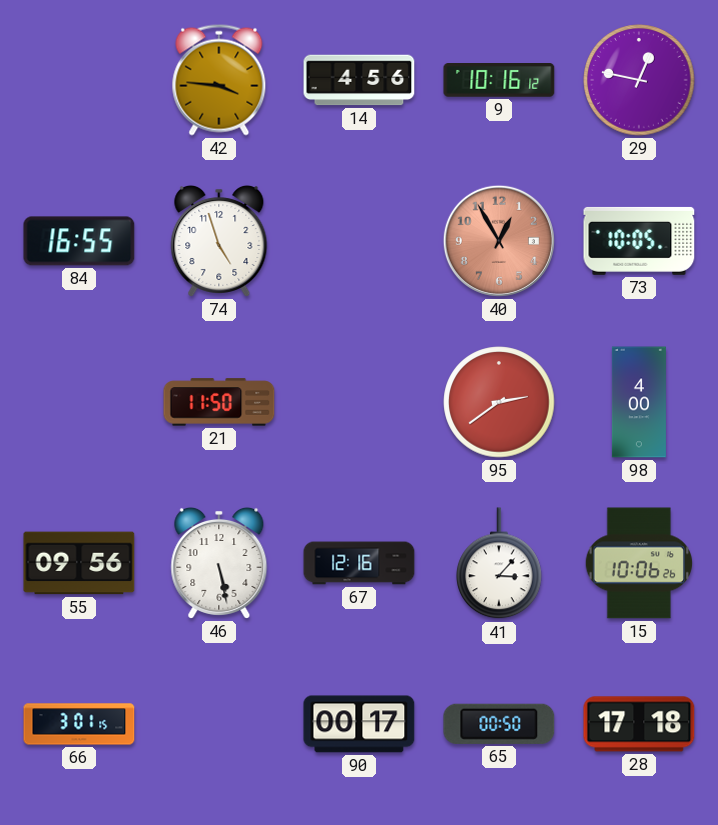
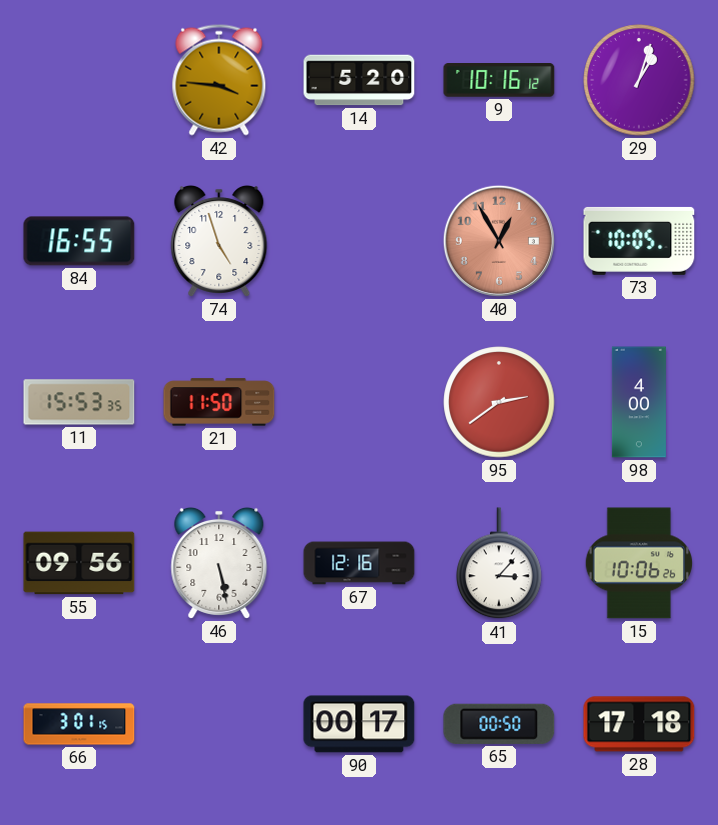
14: 4:56 -> 5:20
29: 12:47 -> 1:03
11: none -> 15:53
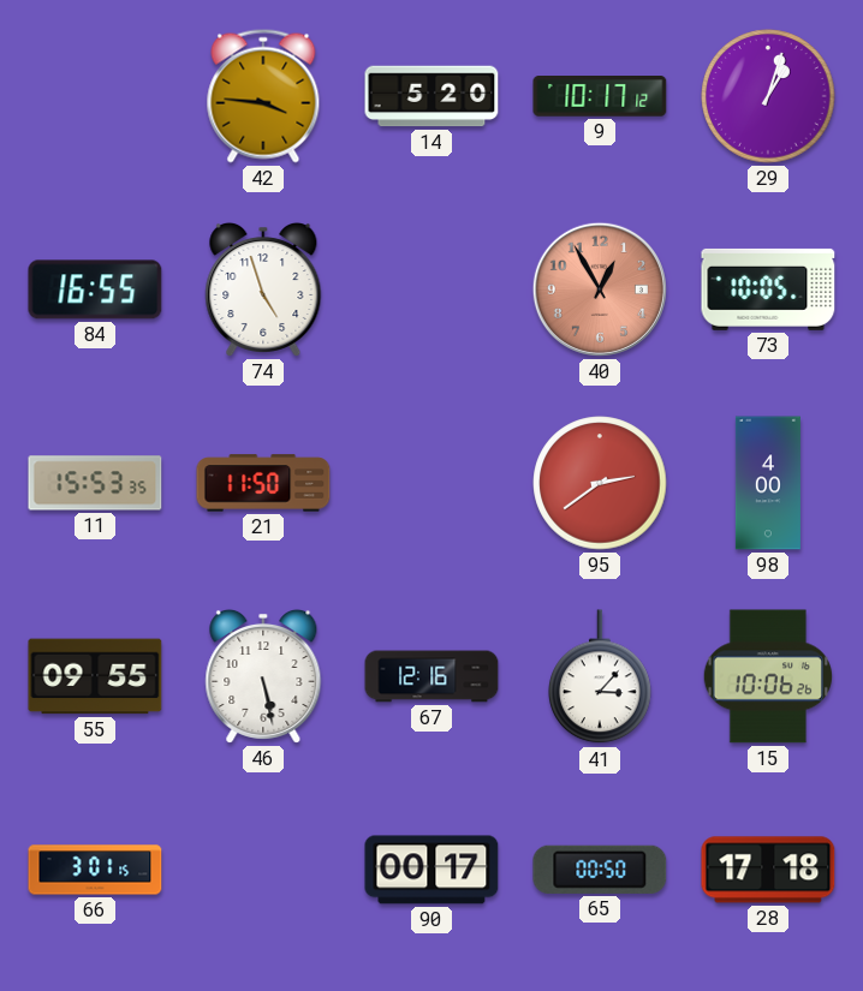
9: 10:16 -> 10:17
55: 09:56 -> 09:55
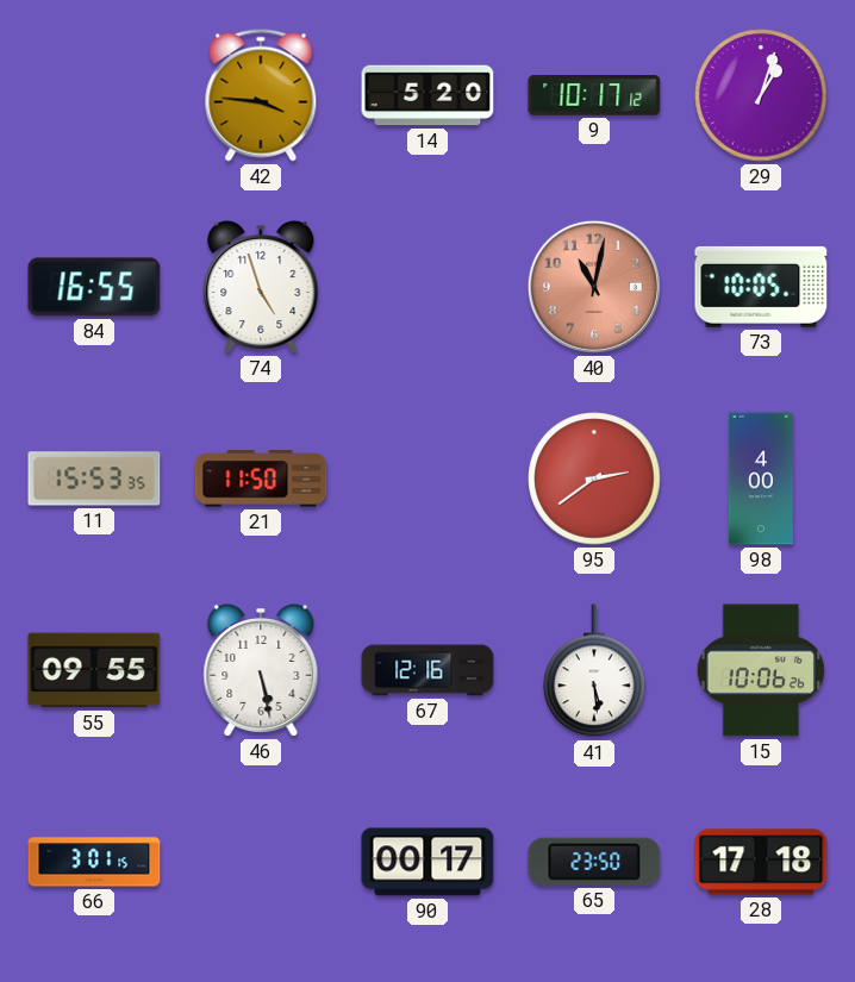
40: 12:55 -> 11:02
41: 3:07 -> 5:29
65: 00:50 -> 23:50
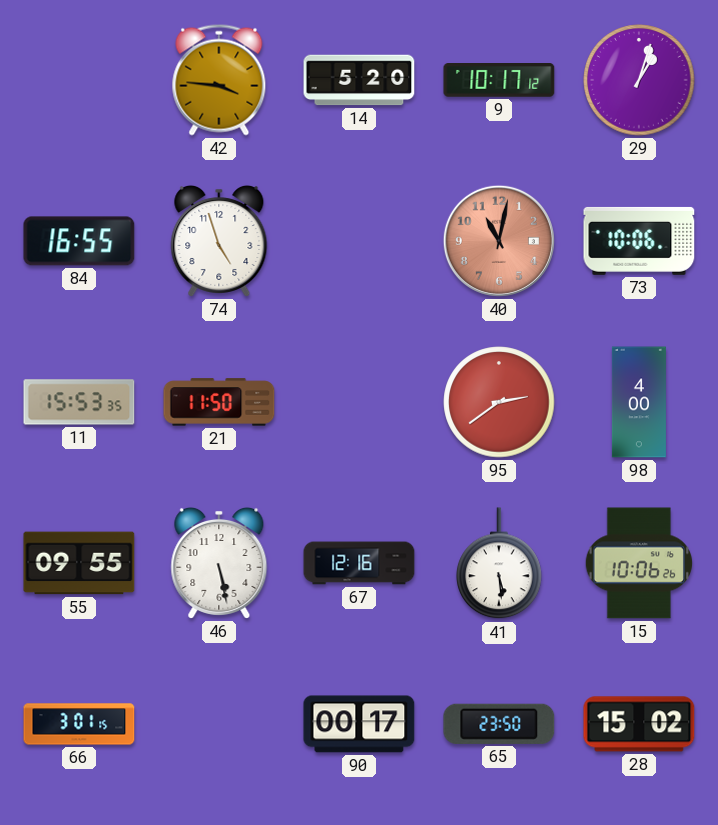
73: 10:05 -> 10:06
28: 17:18 -> 15:02
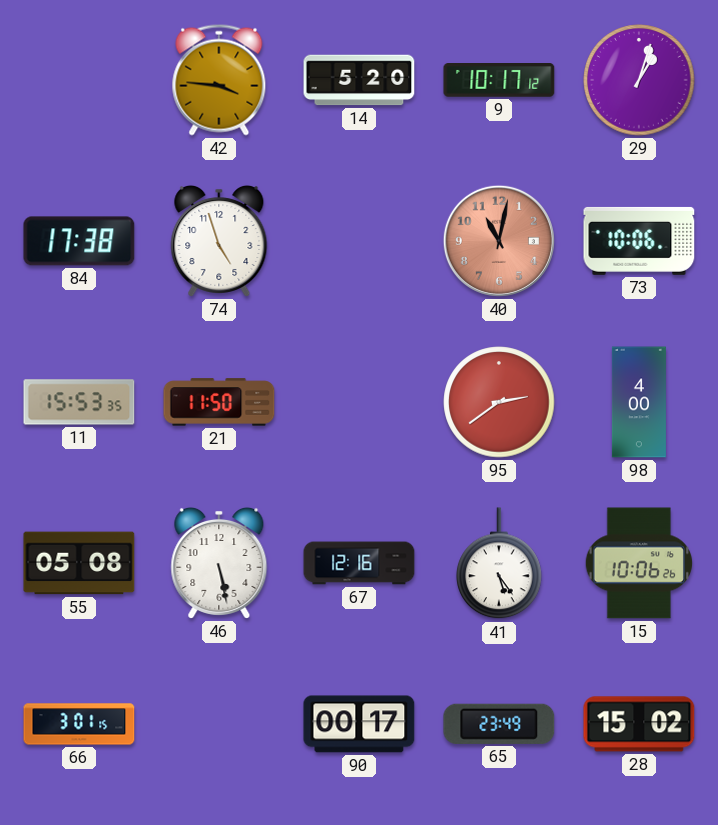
84: 16:55 -> 17:38
55: 09:55 -> 05:08
41: 5:29 -> 5:24
65: 23:50 -> 23:49
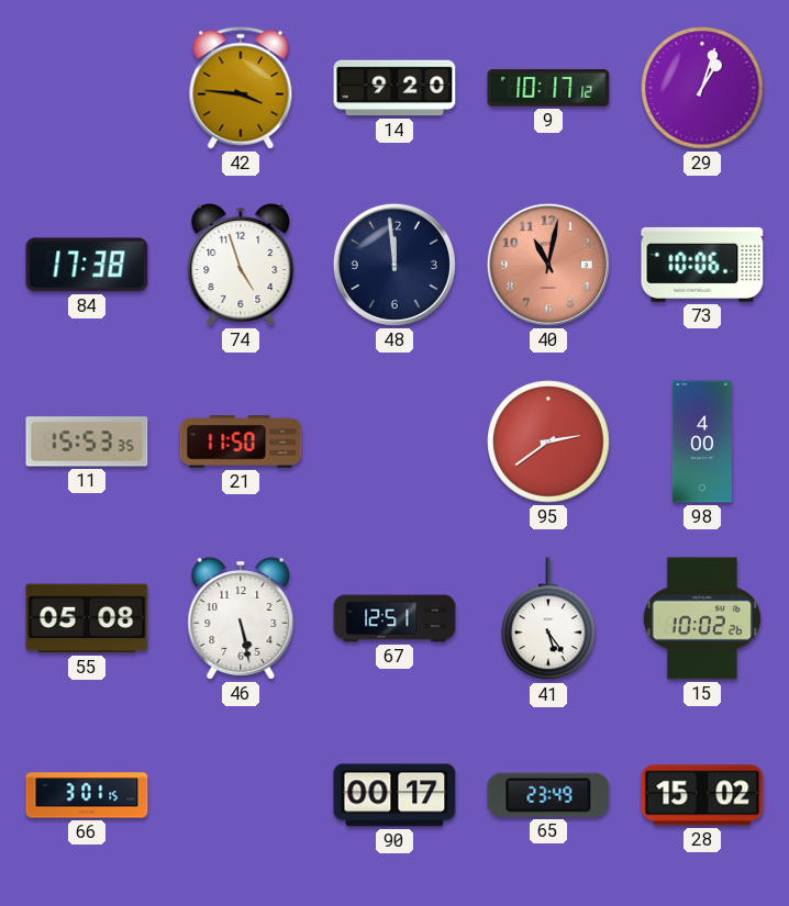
14: 5:20 -> 9:20
48: none -> 11:59
67: 12:16 -> 12:51
15: 10:06 -> 10:02
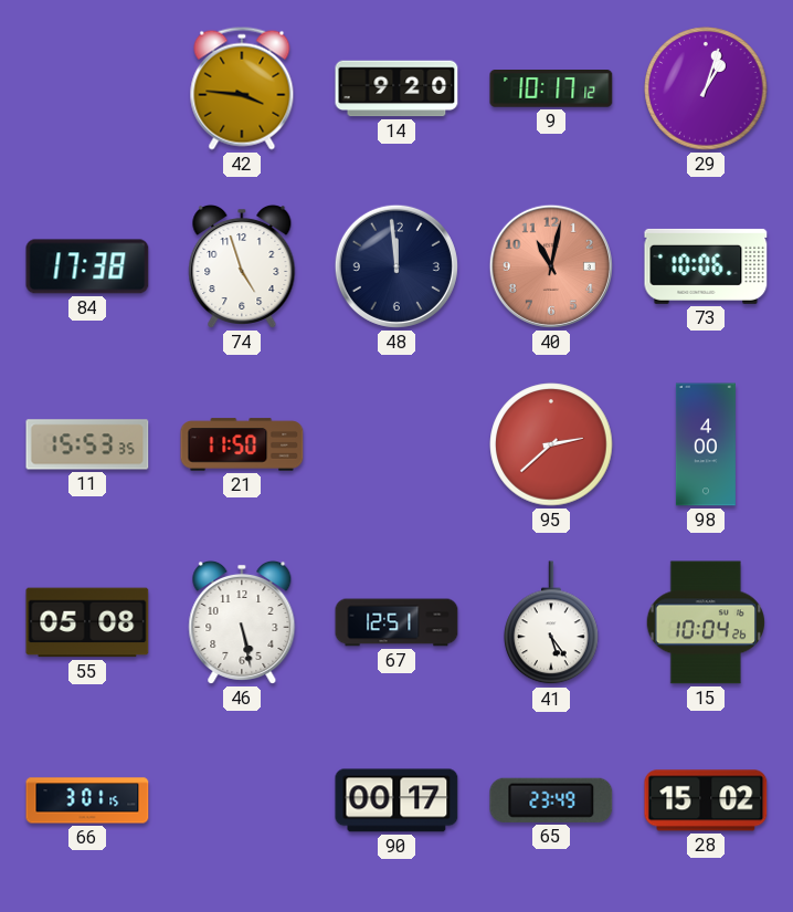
95: 2:39 -> 2:38
15: 10:02 -> 10:04
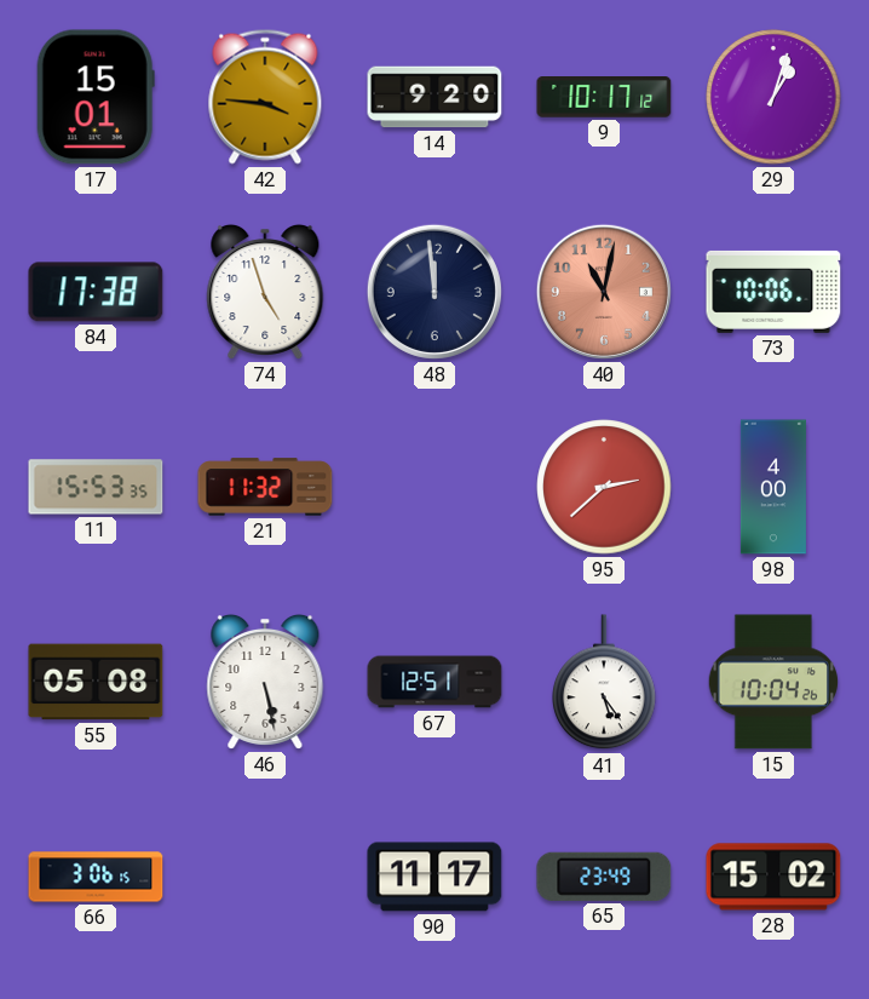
17: none -> 15:01
21: 11:50 -> 11:32
66: 3:01 -> 3:06
90: 00:17 -> 11:17
